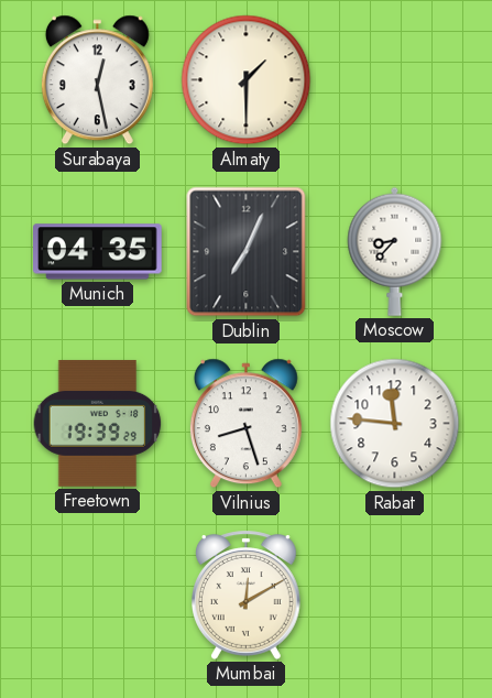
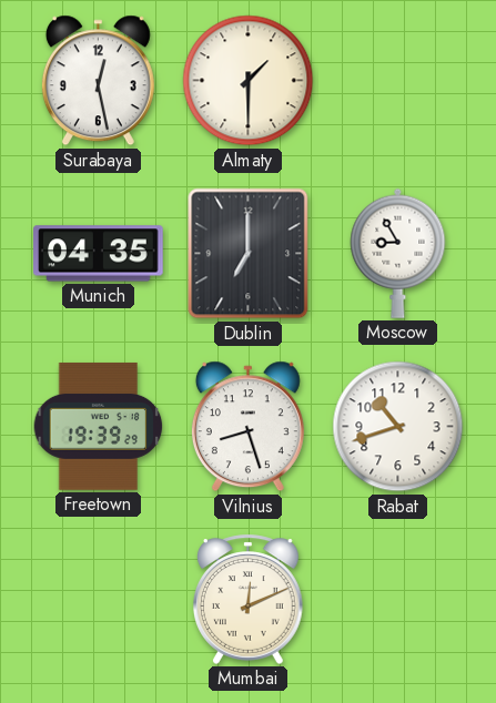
Dublin: 7:04 -> 7:00
Moscow: 8:37 -> 8:55
Rabat: 11:46 -> 10:42
Mumbai: 12:10 -> 12:11
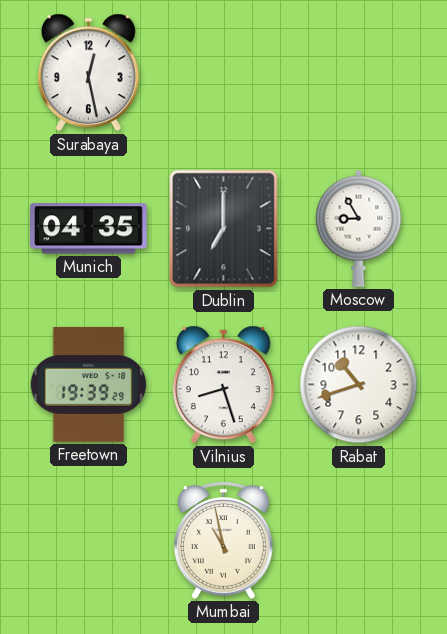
Almaty: 1:30 -> none
Mumbai: 12:11 -> 10:58
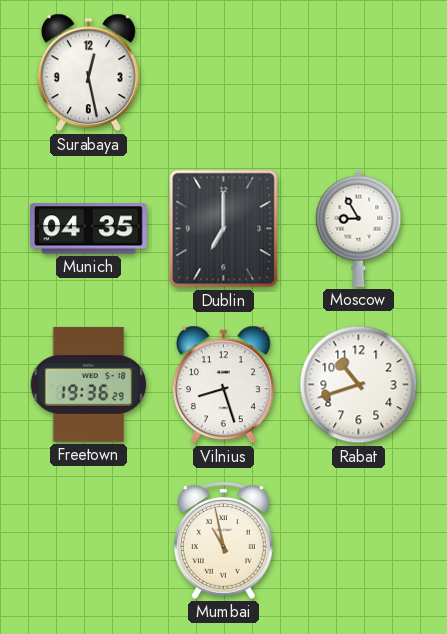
Freetown: 19:39 -> 19:36
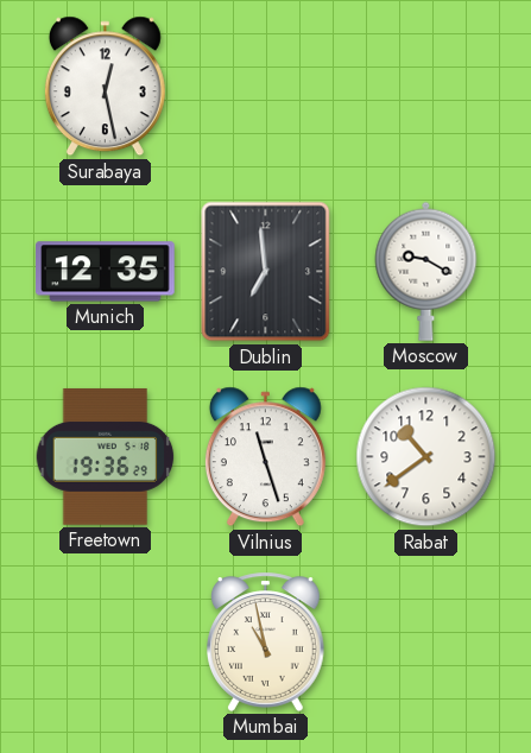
Munich: 04:35 -> 12:35
Dublin: 7:00 -> 6:59
Moscow: 8:55 -> 9:20
Vilnius: 8:27 -> 11:27
Rabat: 10:42 -> 10:39
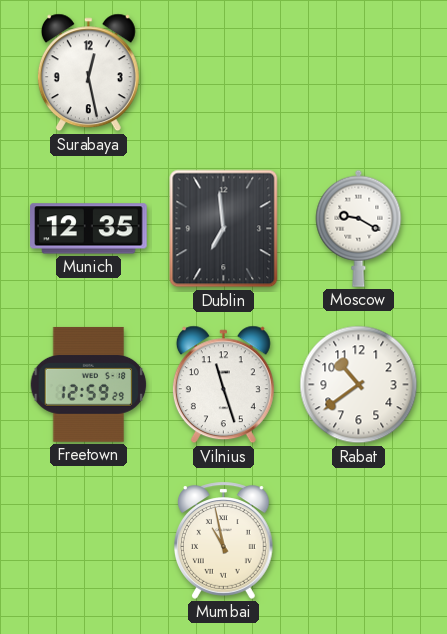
Freetown: 19:36 -> 12:59
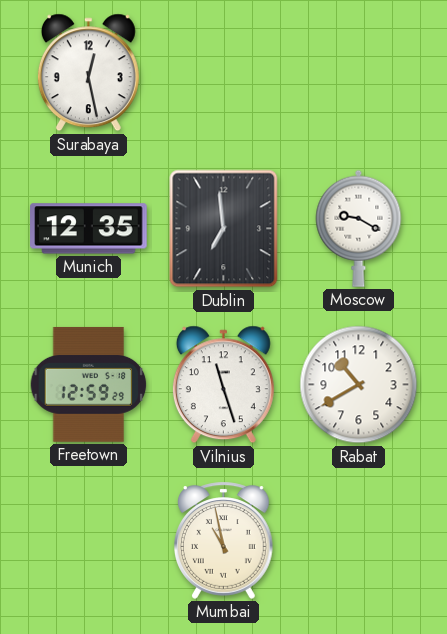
Rabat: 10:39 -> 10:40
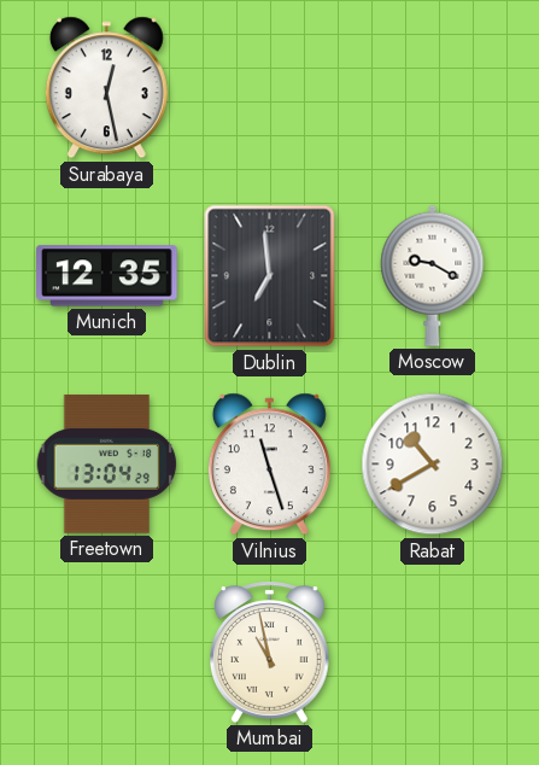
Freetown: 12:59 -> 13:04
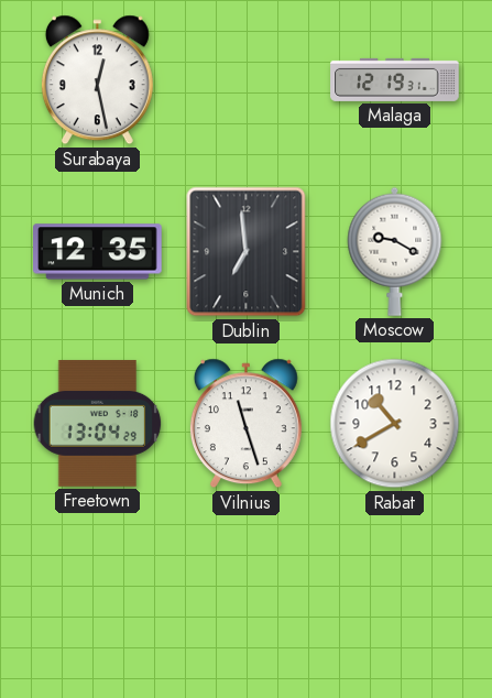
Malaga: none -> 12:19
Mumbai: 10:58 -> none
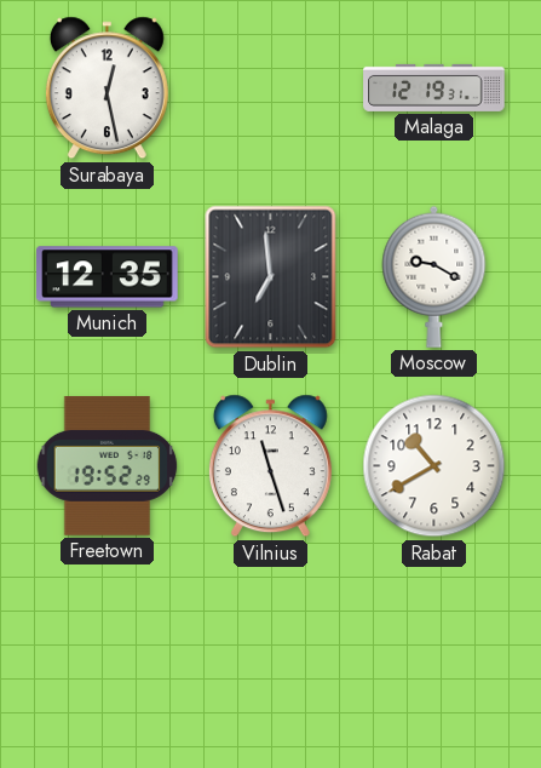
Freetown: 13:04 -> 19:52
